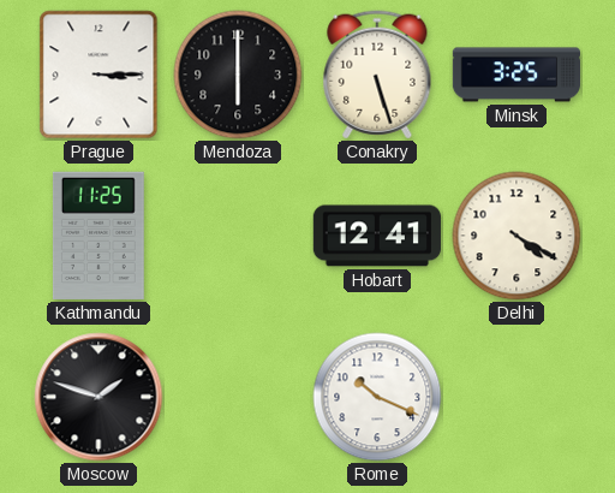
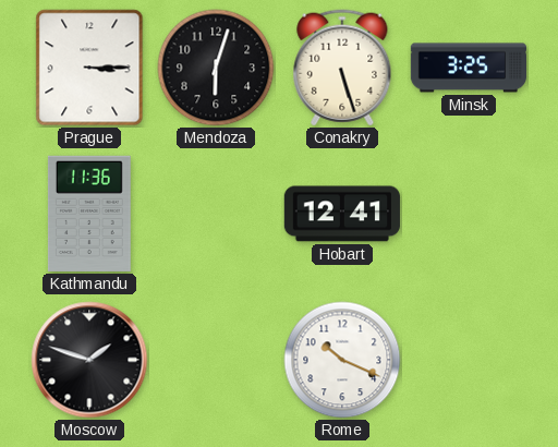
Mendoza: 6:00 -> 6:03
Kathmandu: 11:25 -> 11:36
Delhi: 4:20 -> none
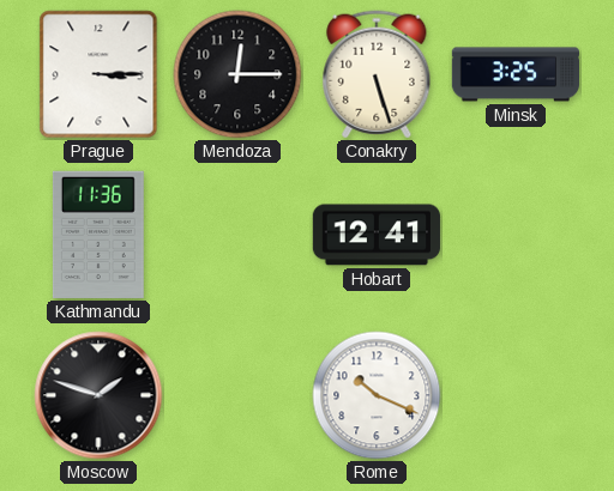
Mendoza: 6:03 -> 12:15
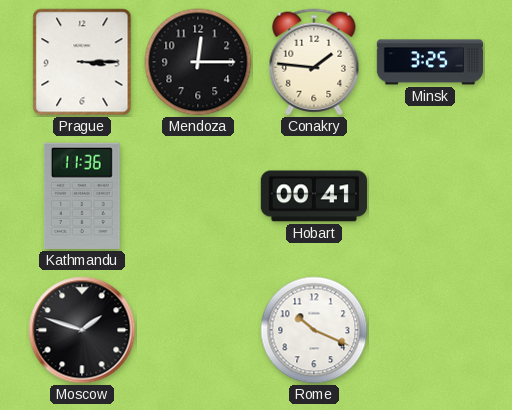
Conakry: 5:27 -> 1:46
Hobart: 12:41 -> 00:41
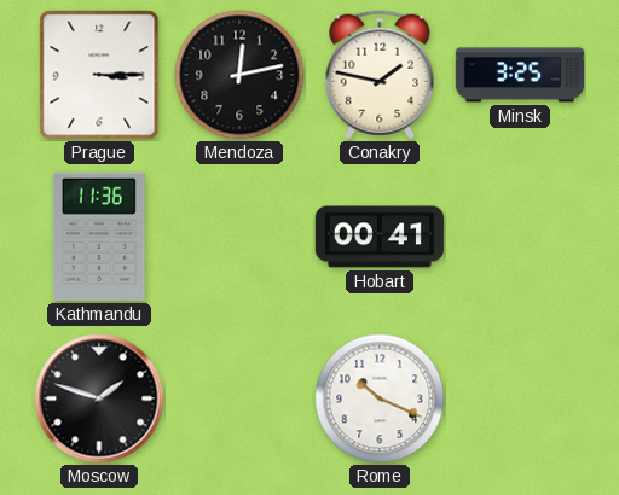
Mendoza: 12:15 -> 12:13
Conakry: 1:46 -> 1:47
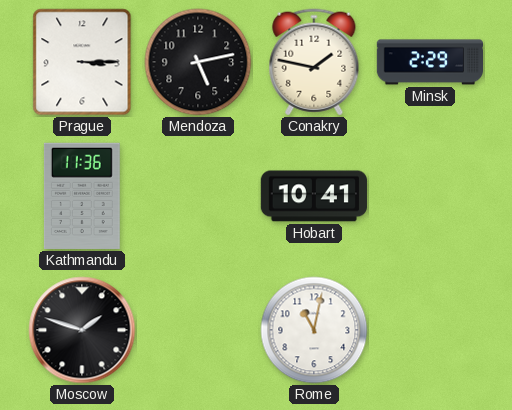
Mendoza: 12:13 -> 5:13
Minsk: 3:25 -> 2:29
Hobart: 00:41 -> 10:41
Rome: 10:19 -> 11:02
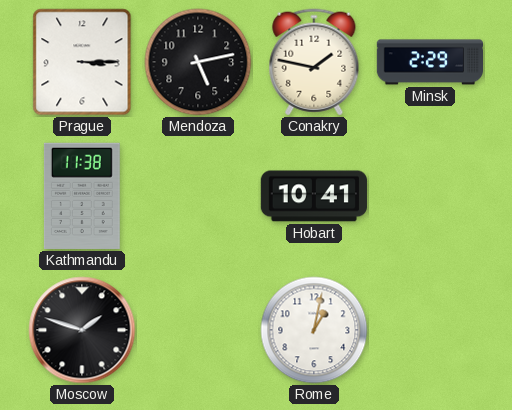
Kathmandu: 11:36 -> 11:38
Rome: 11:02 -> 1:02
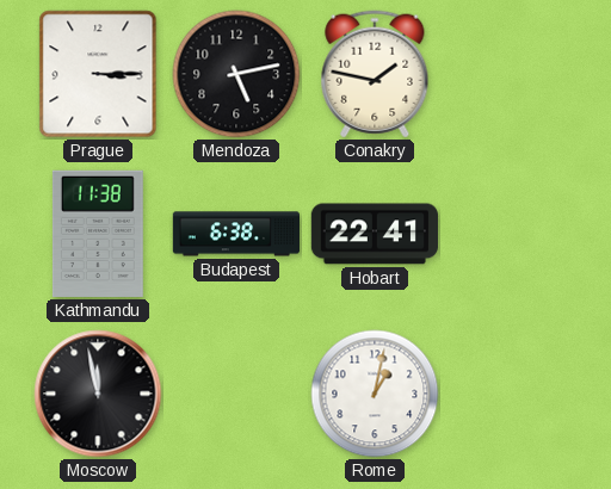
Minsk: 2:29 -> none
Budapest: none -> 6:38
Hobart: 10:41 -> 22:41
Moscow: 1:48 -> 11:58
